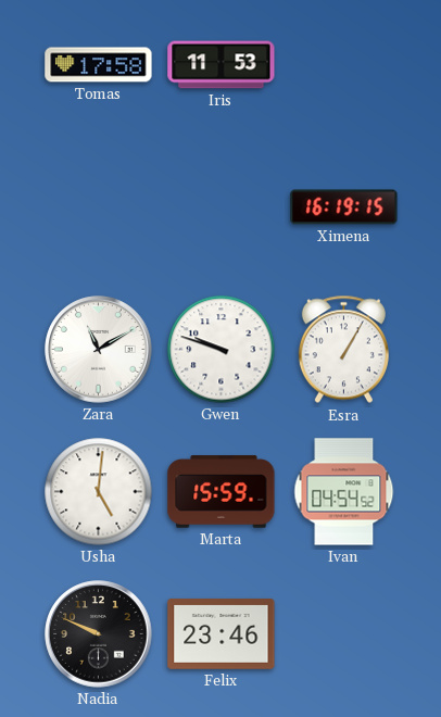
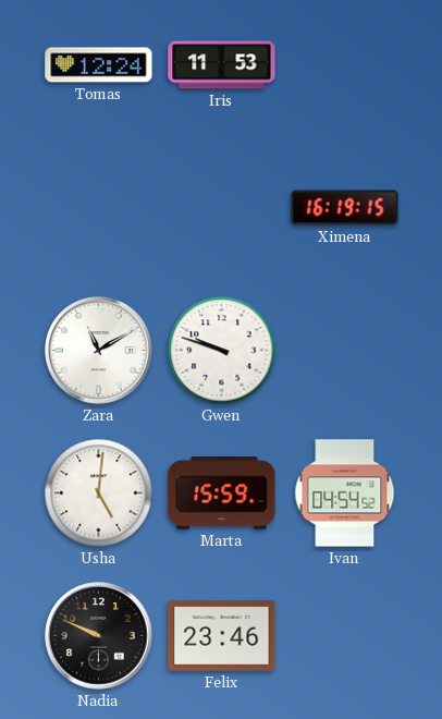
Tomas: 17:58 -> 12:24
Esra: 1:05 -> none
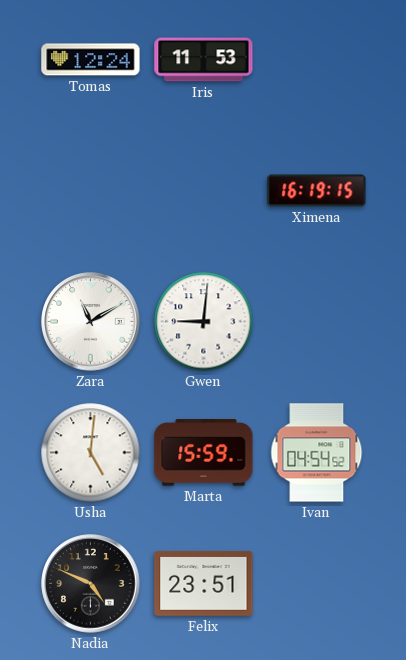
Gwen: 9:48 -> 9:01
Nadia: 9:49 -> 4:49
Felix: 23:46 -> 23:51
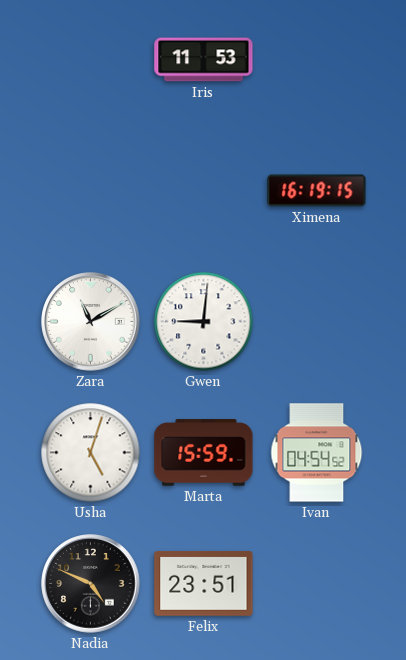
Tomas: 12:24 -> none
Usha: 5:01 -> 5:03
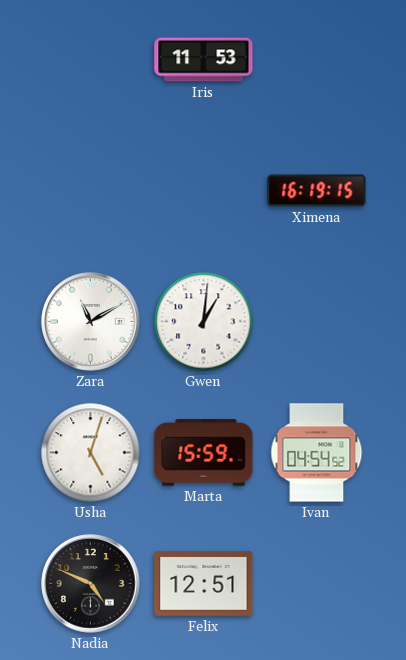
Gwen: 9:01 -> 1:01
Felix: 23:51 -> 12:51
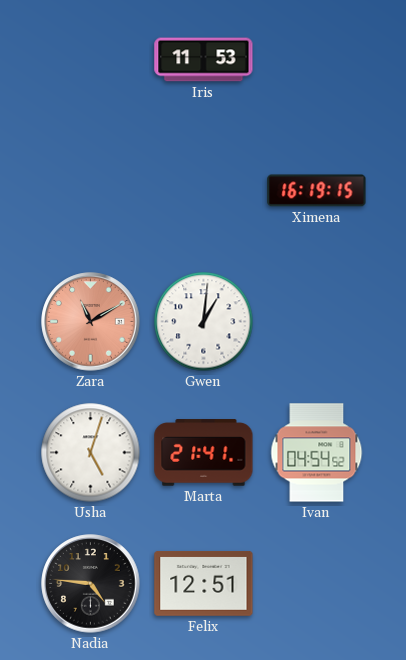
Zara dial: white -> salmon
Marta: 15:59 -> 21:41
Nadia: 4:49 -> 4:46
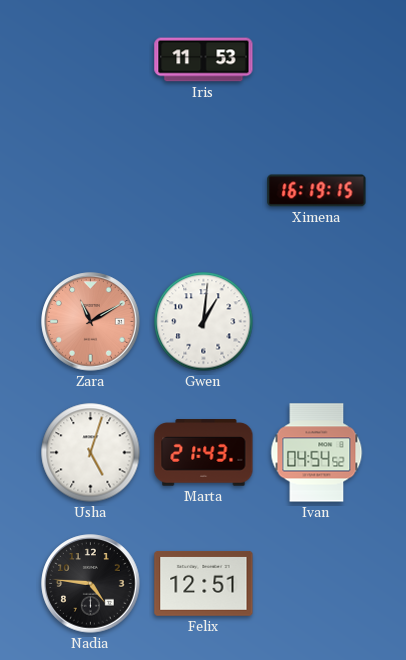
Marta: 21:41 -> 21:43
